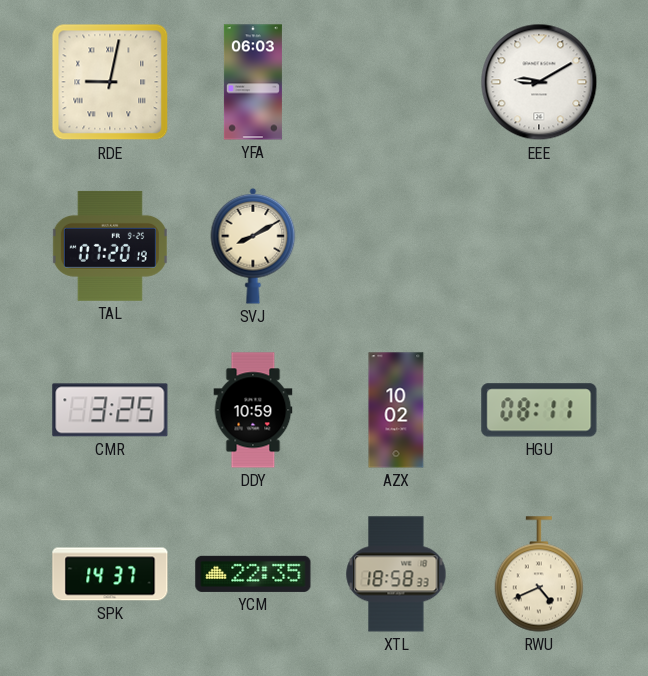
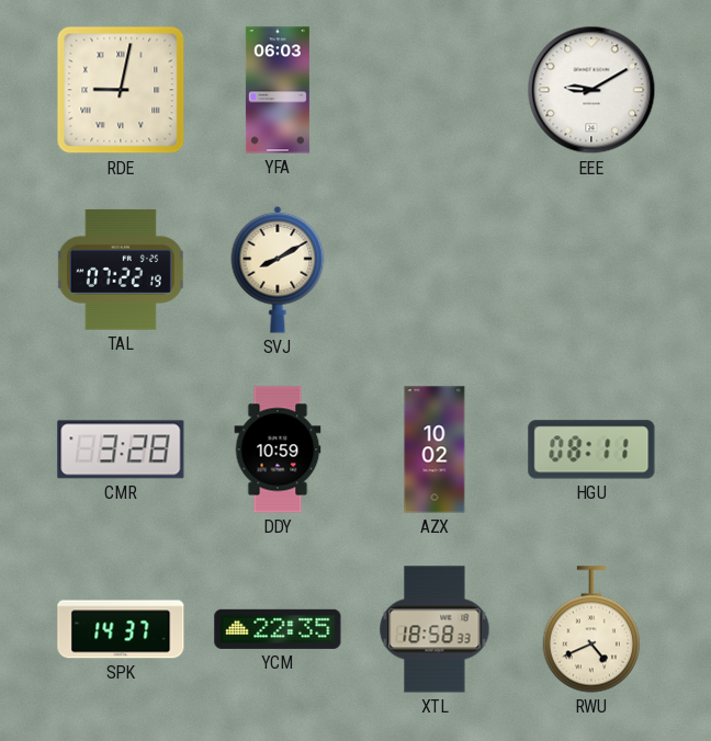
TAL: 07:20 -> 07:22
CMR: 3:25 -> 3:28
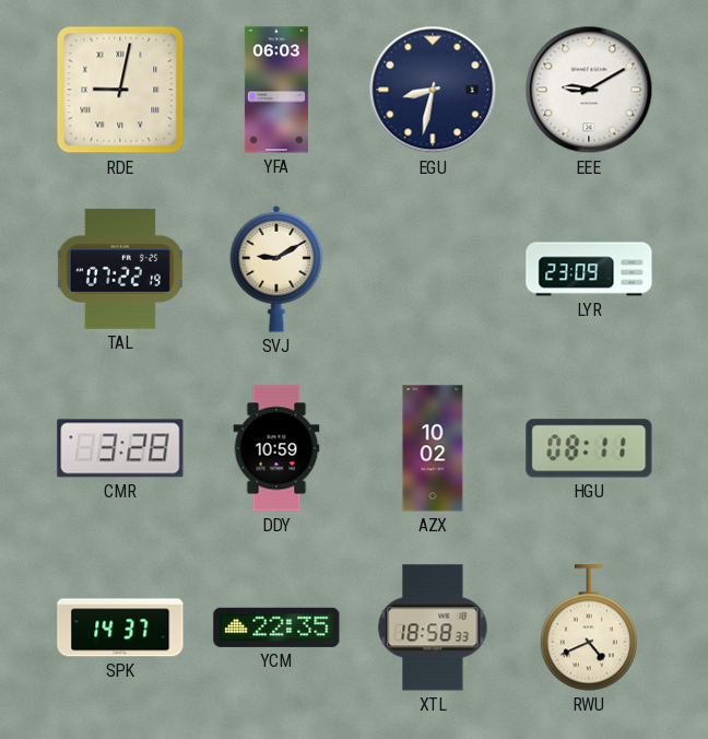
EGU: none -> 8:32
SVJ: 8:10 -> 9:10
LYR: none -> 23:09
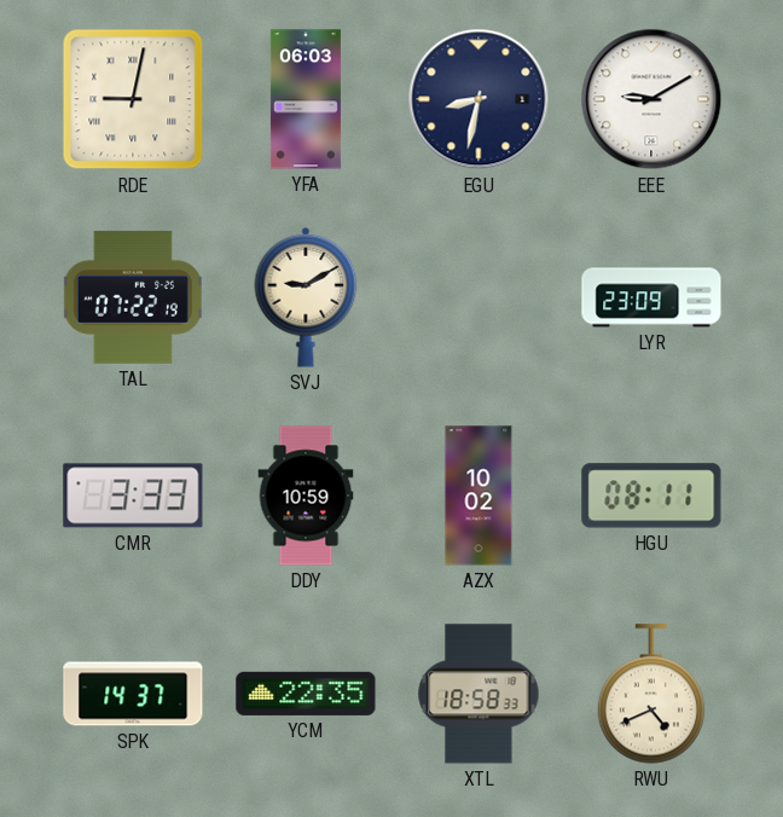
CMR: 3:28 -> 3:33
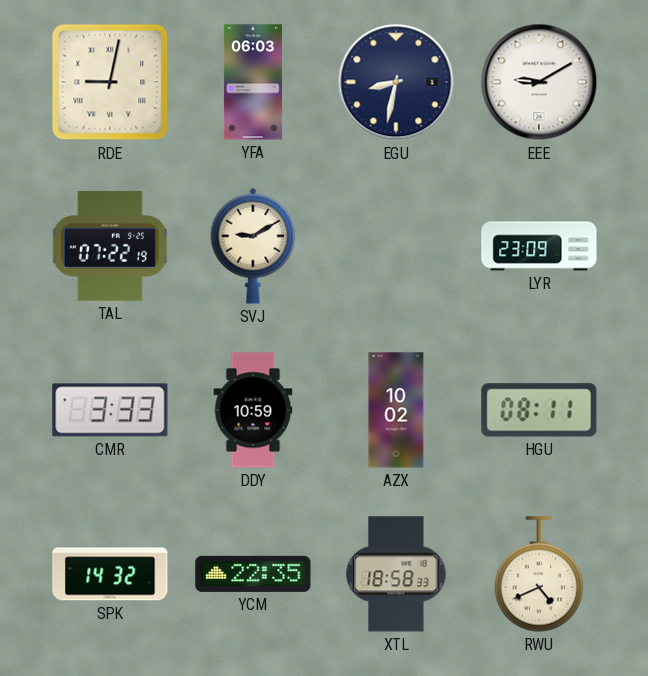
SPK: 14:37 -> 14:32
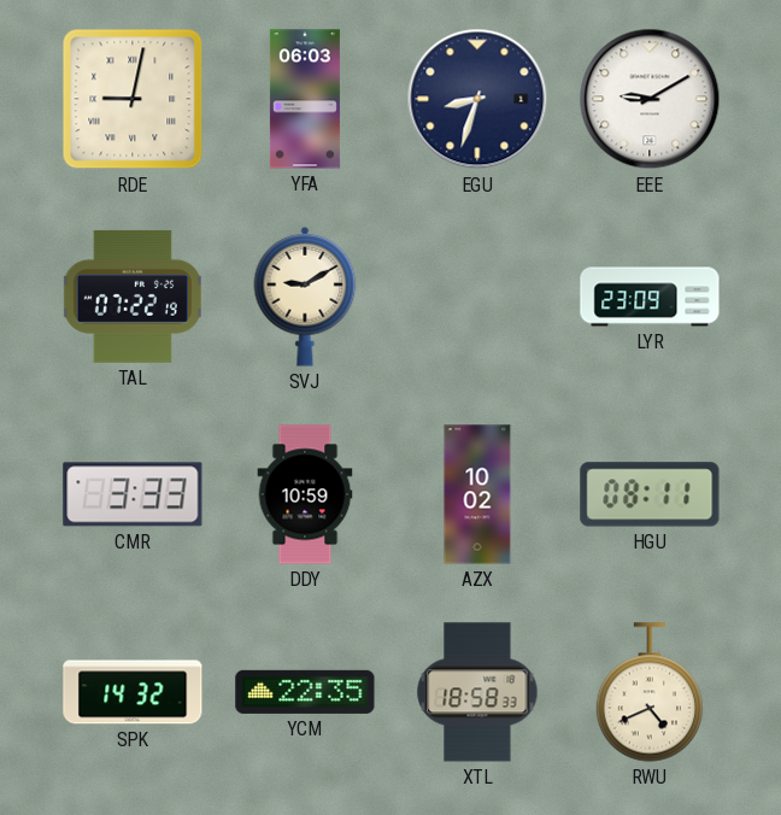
EGU: 8:32 -> 8:33
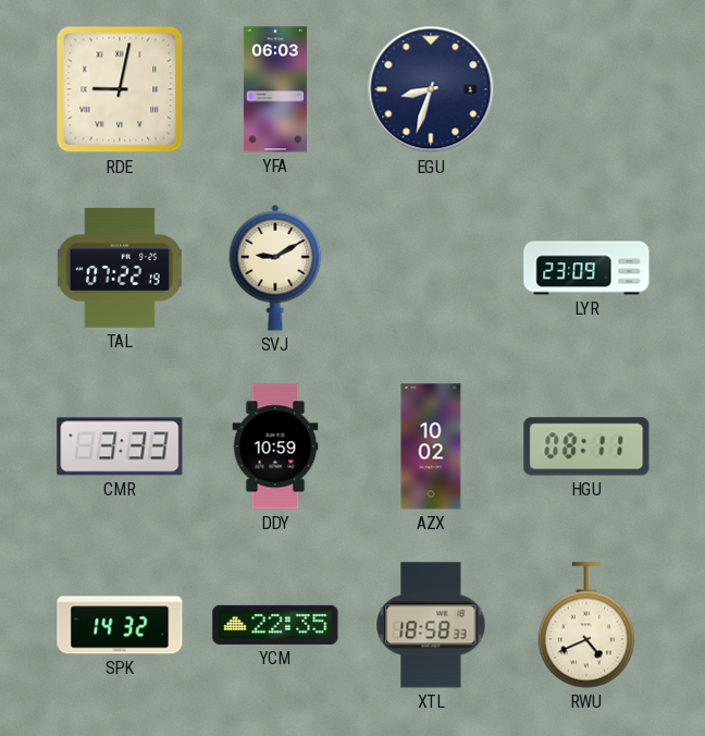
EEE: 9:10 -> none
